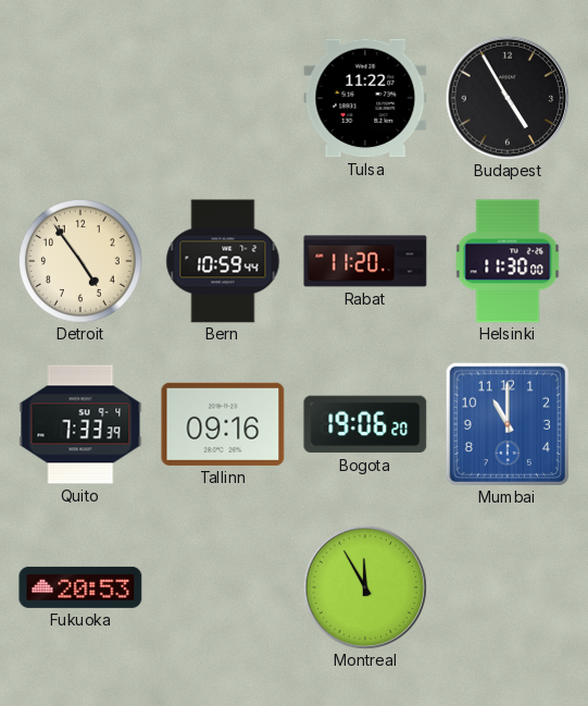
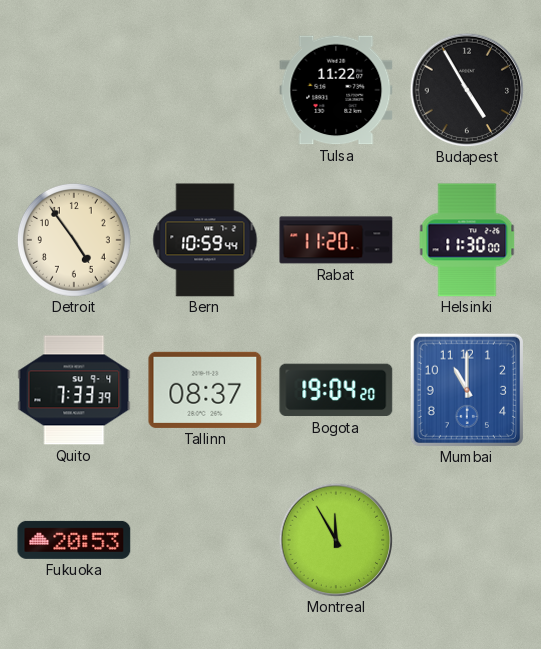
Tallinn: 09:16 -> 08:37
Bogota: 19:06 -> 19:04
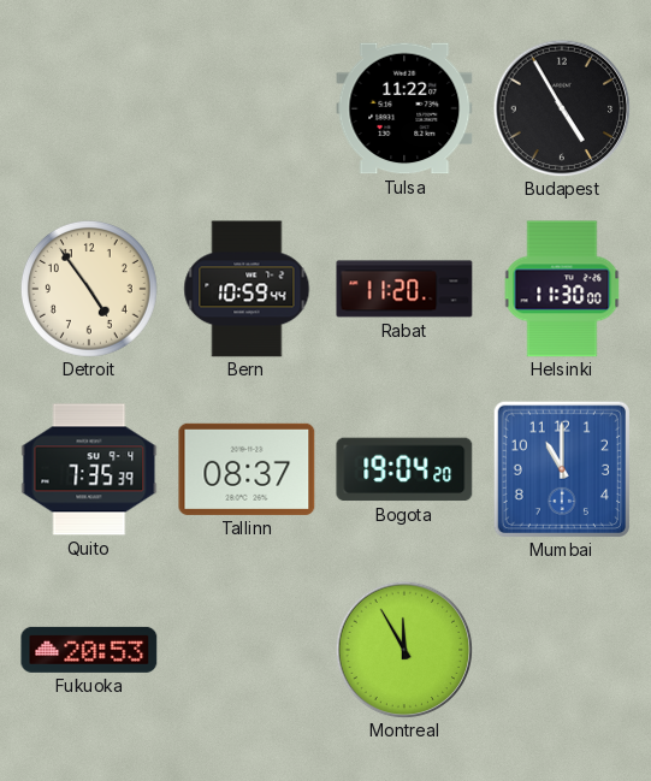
Quito: 7:33 -> 7:35
